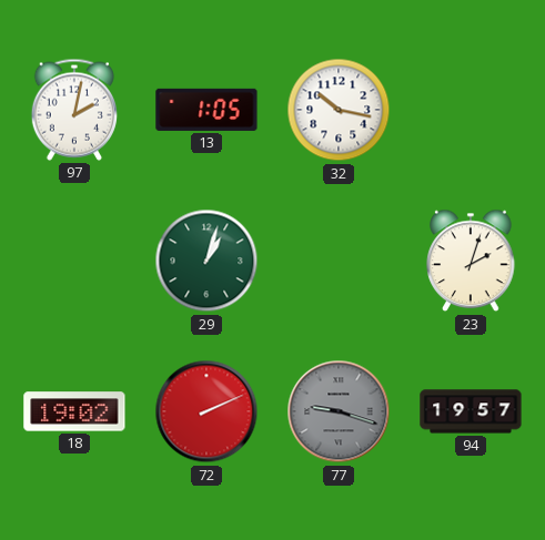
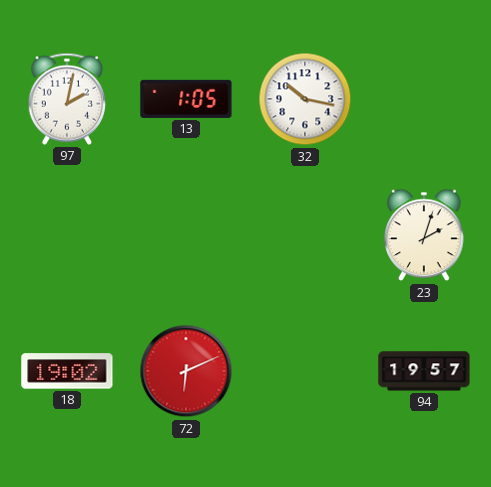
29: 1:03 -> none
72: 2:11 -> 6:11
77: 9:18 -> none
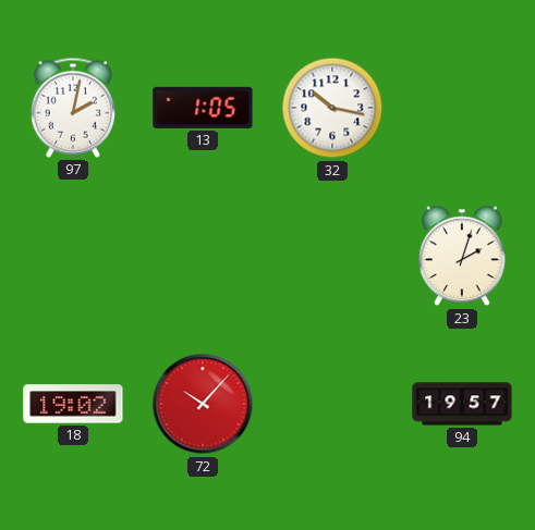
72: 6:11 -> 10:07
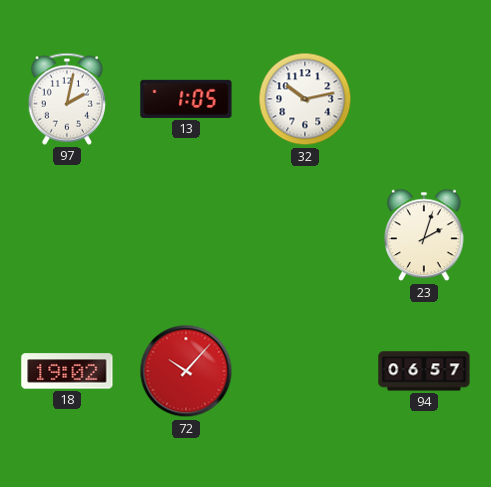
32: 10:17 -> 10:13
94: 19:57 -> 06:57
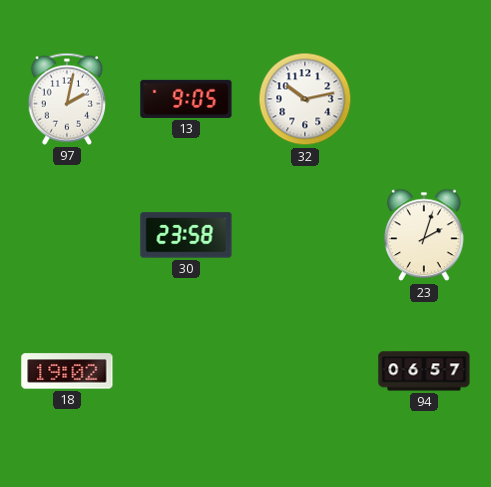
13: 1:05 -> 9:05
30: none -> 23:58
72: 10:07 -> none
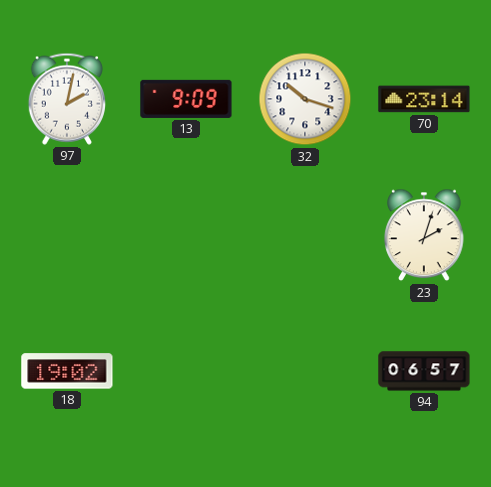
13: 9:05 -> 9:09
32: 10:13 -> 10:18
70: none -> 23:14
30: 23:58 -> none
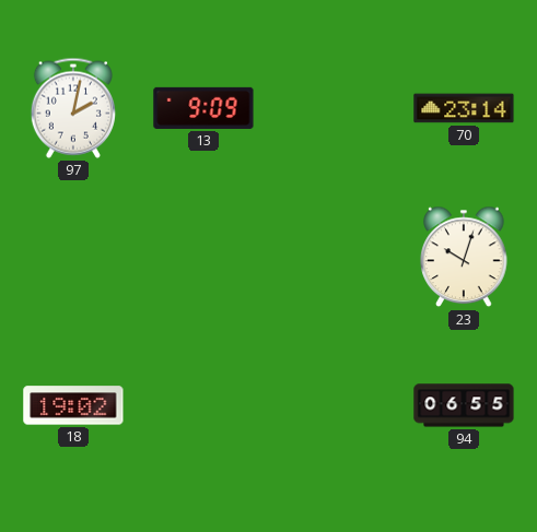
32: 10:18 -> none
23: 2:03 -> 10:03
94: 06:57 -> 06:55
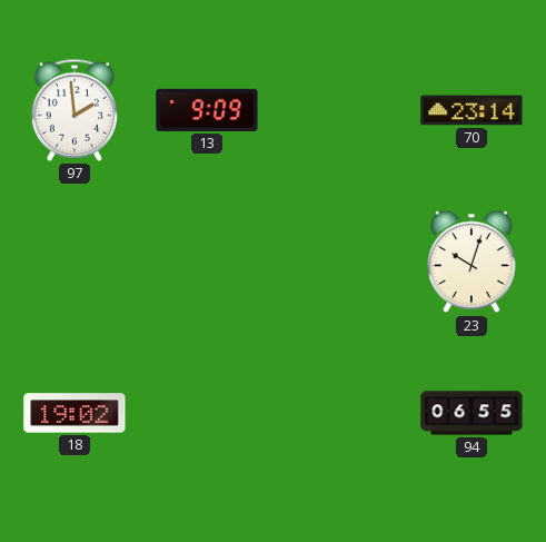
97: 2:02 -> 1:59
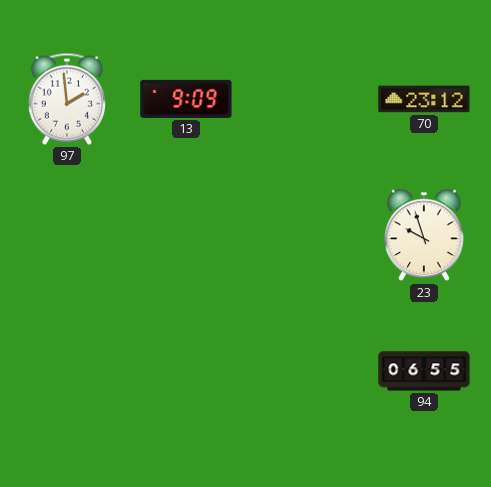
70: 23:14 -> 23:12
23: 10:03 -> 9:57
18: 19:02 -> none
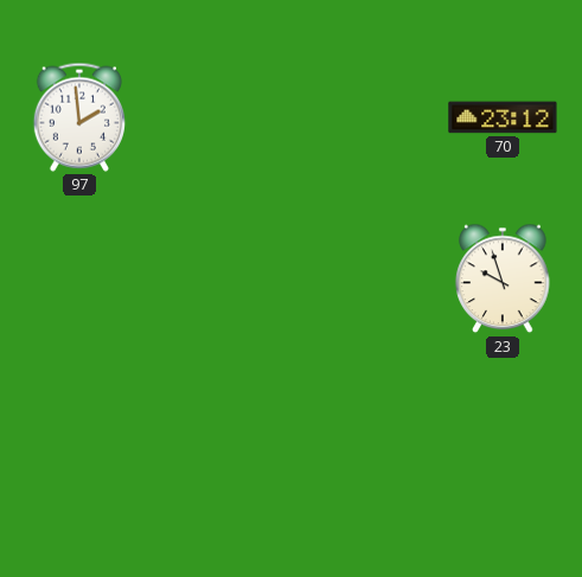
13: 9:09 -> none
94: 06:55 -> none
